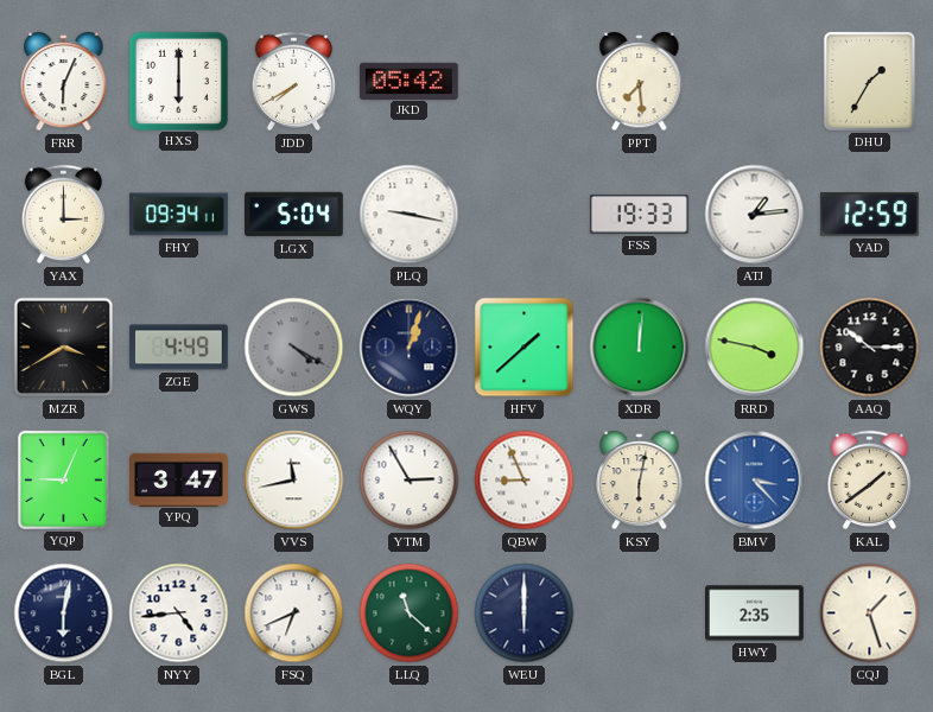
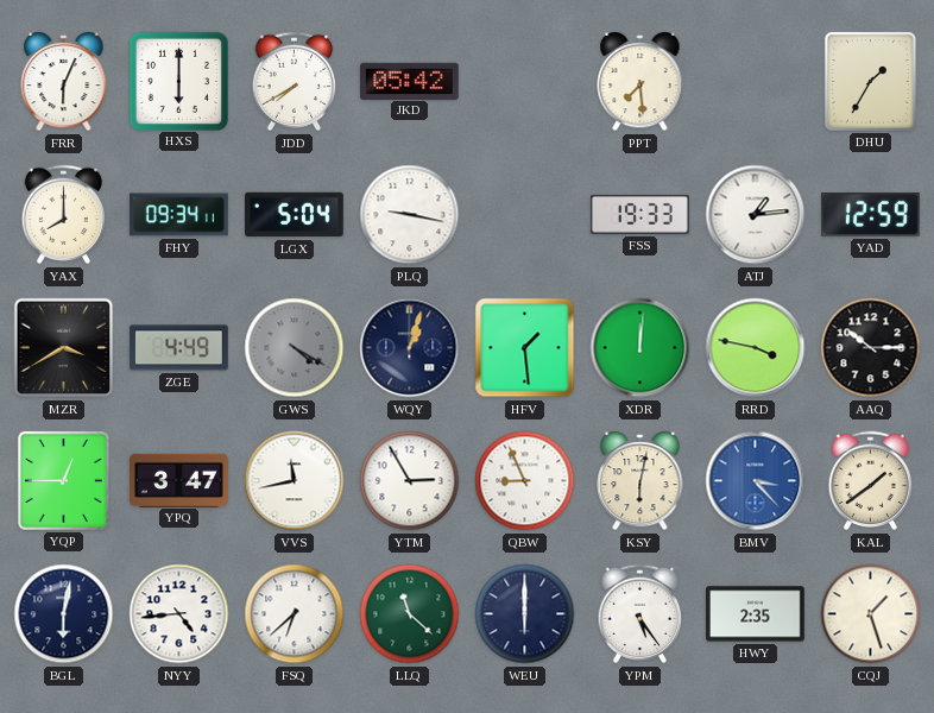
YAX: 3:00 -> 8:00
HFV: 1:38 -> 1:29
YQP: 9:04 -> 12:45
FSQ: 6:41 -> 6:38
YPM: none -> 5:24
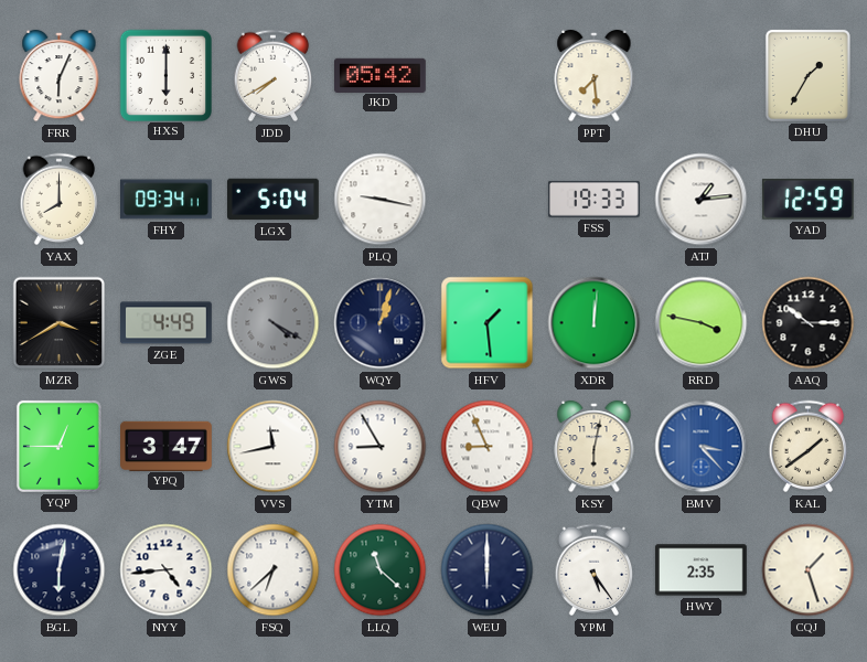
YTM: 2:55 -> 8:55
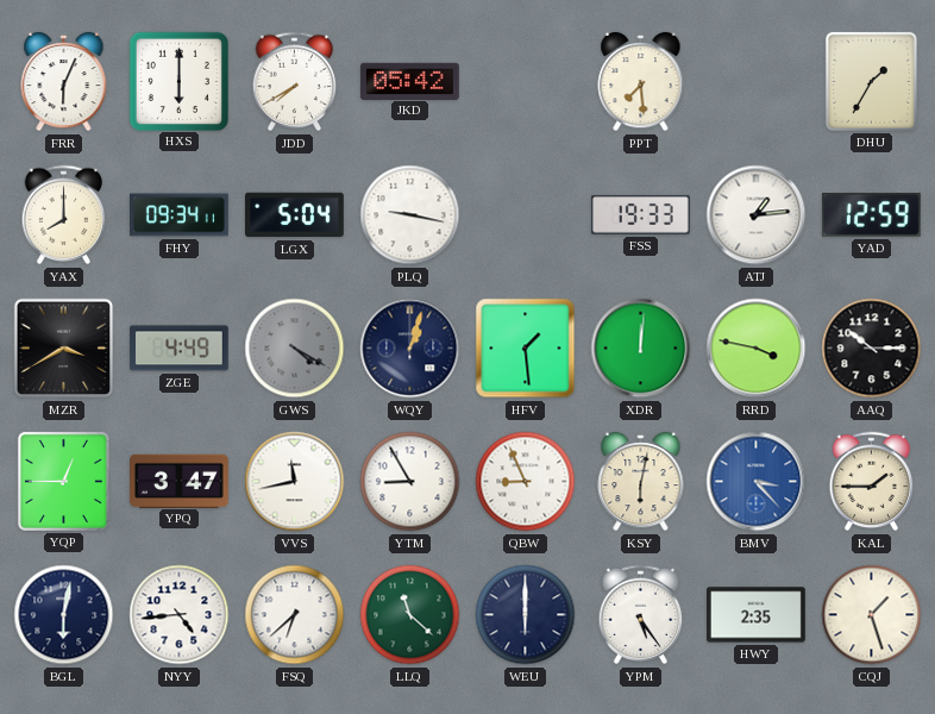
KAL: 1:39 -> 1:45
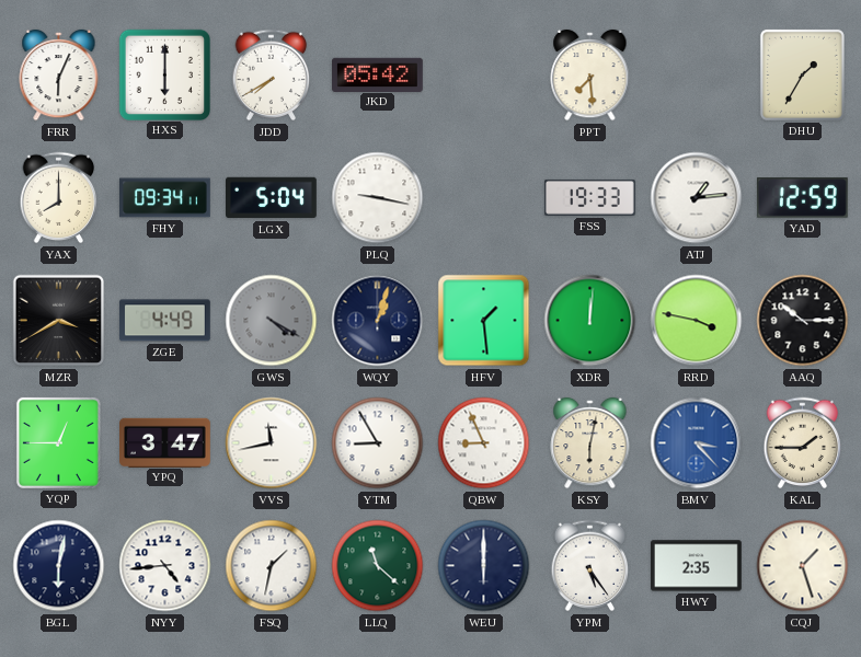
FSQ: 6:38 -> 1:32
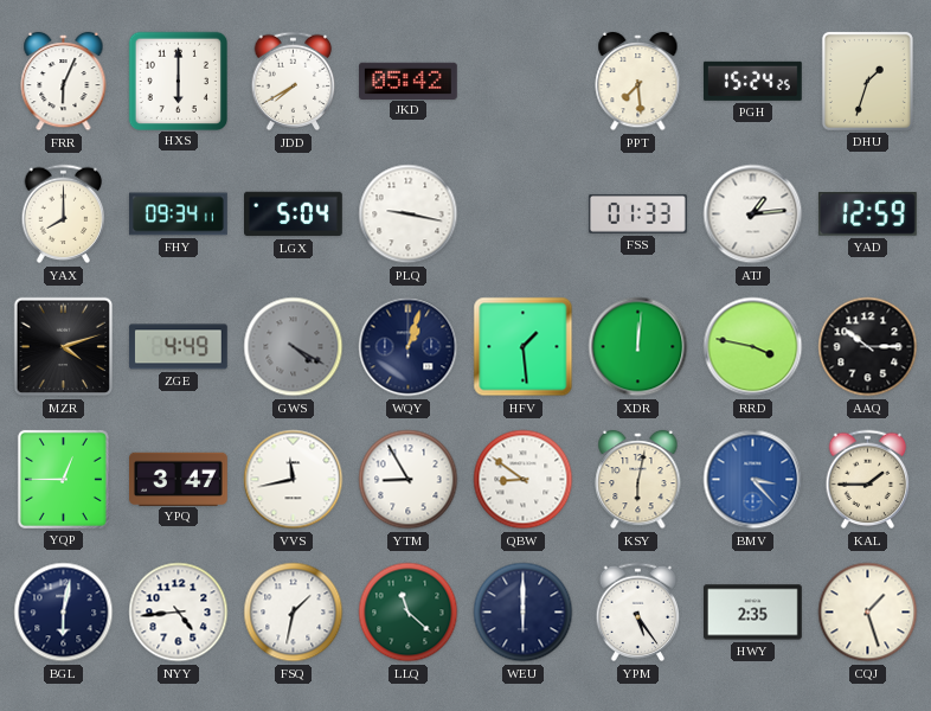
PGH: none -> 15:24
DHU: 1:35 -> 1:33
FSS: 19:33 -> 01:33
MZR: 3:40 -> 4:12
QBW: 8:56 -> 8:51
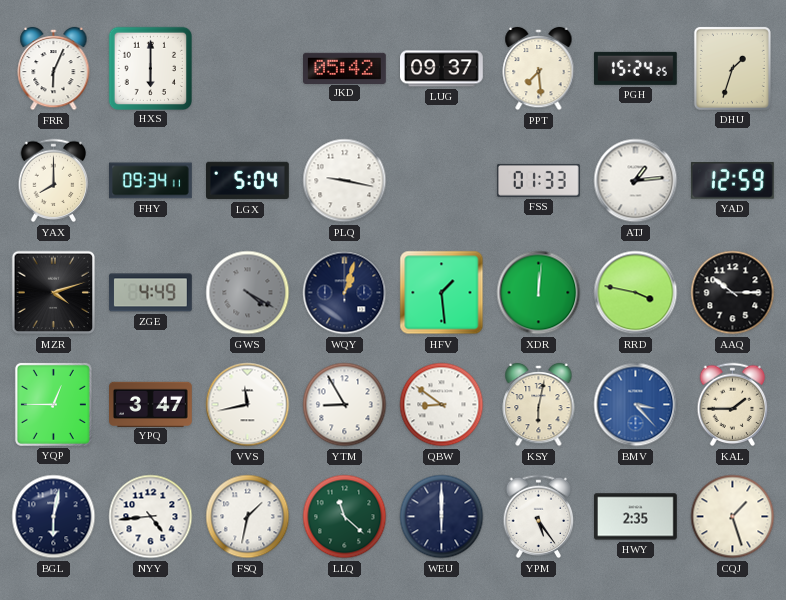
JDD: 7:40 -> none
LUG: none -> 09:37
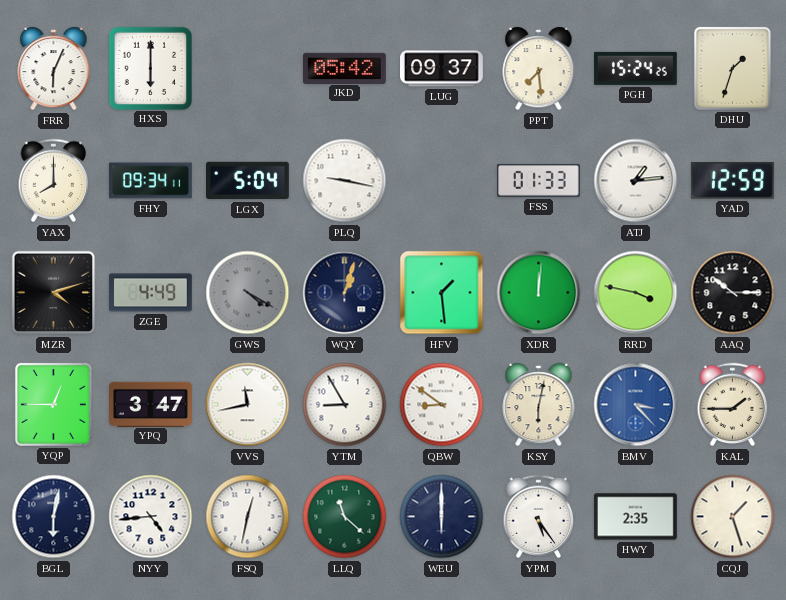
FSQ: 1:32 -> 12:32
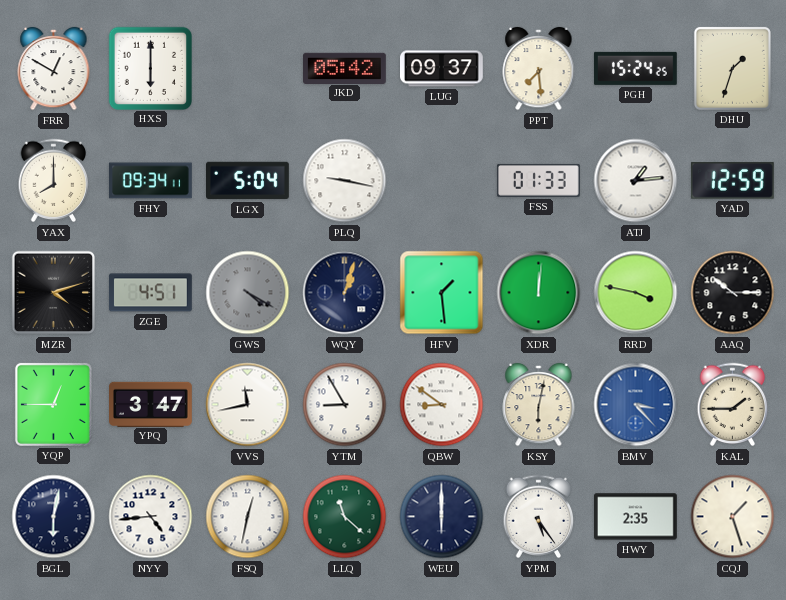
FRR: 6:04 -> 12:50
ZGE: 4:49 -> 4:51
